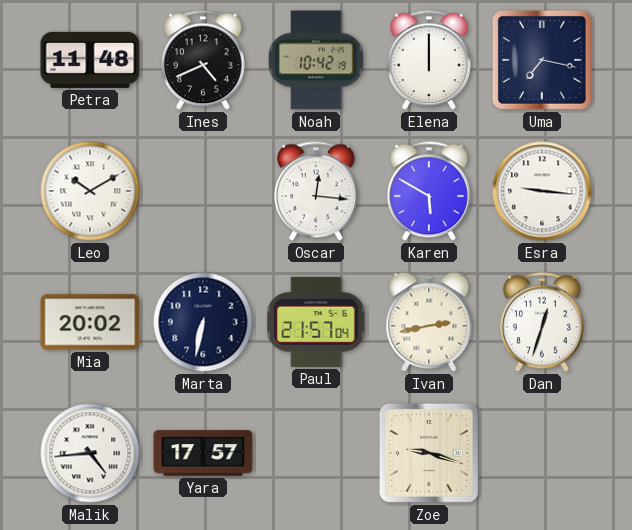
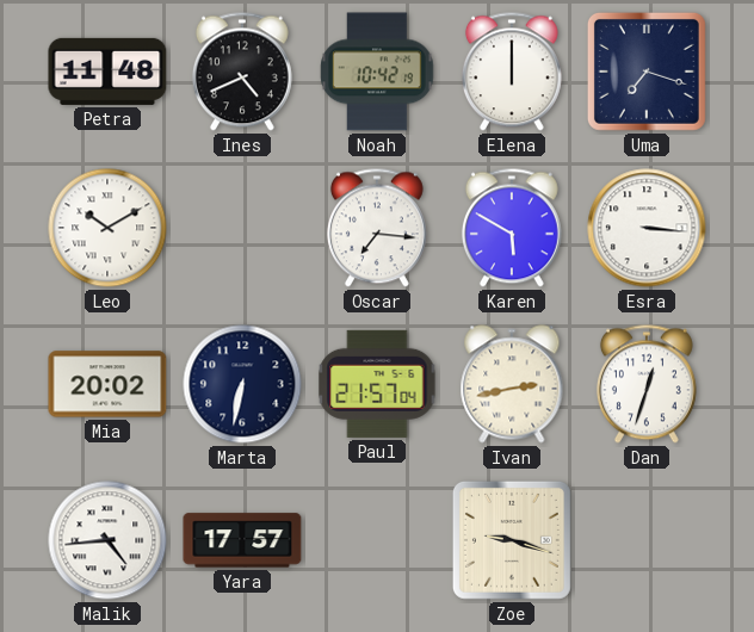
Uma: 7:17 -> 7:18
Oscar: 12:16 -> 7:16
Esra: 9:16 -> 3:16
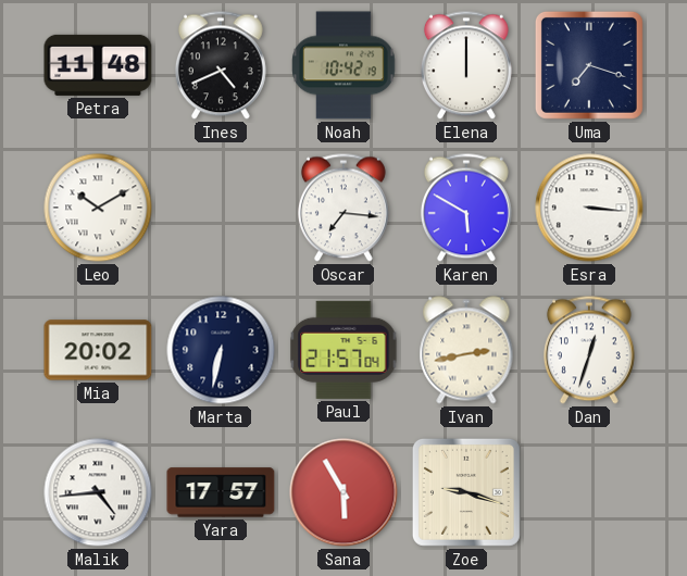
Sana: none -> 5:55
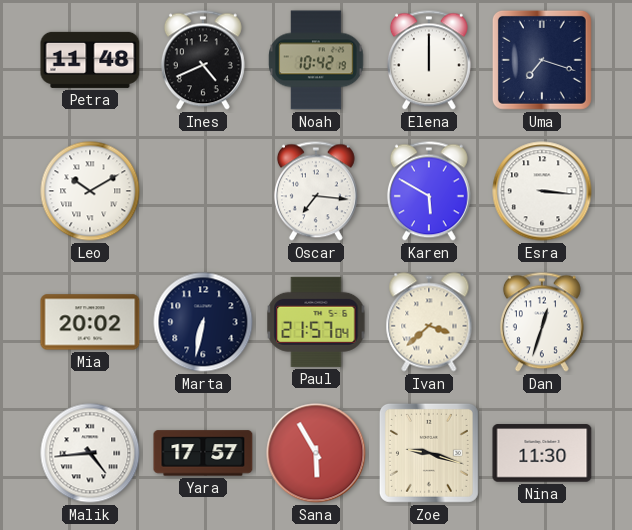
Ivan: 2:43 -> 3:38
Nina: none -> 11:30
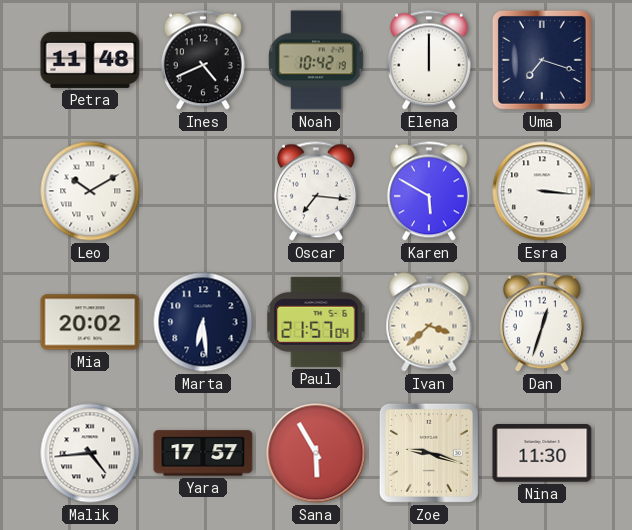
Marta: 6:32 -> 6:29
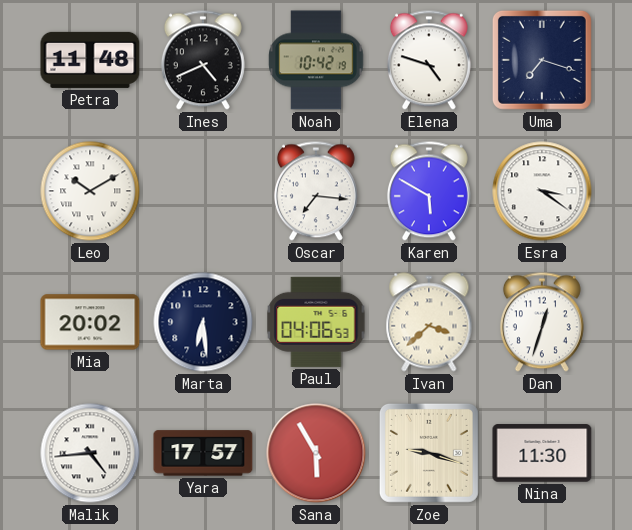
Elena: 12:00 -> 4:48
Esra: 3:16 -> 3:21
Paul: 21:57 -> 04:06
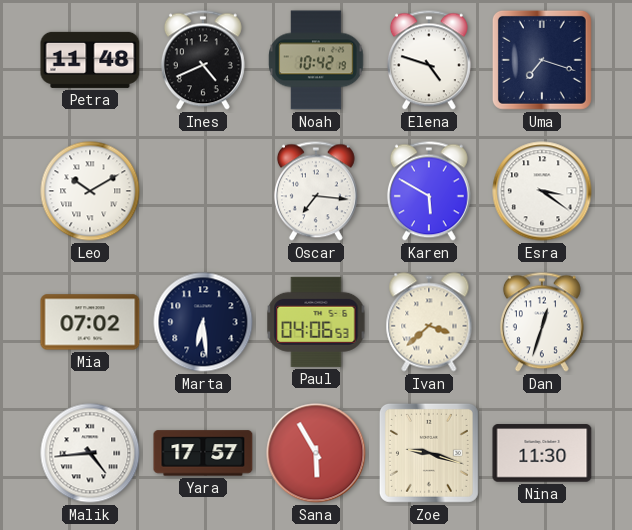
Mia: 20:02 -> 07:02
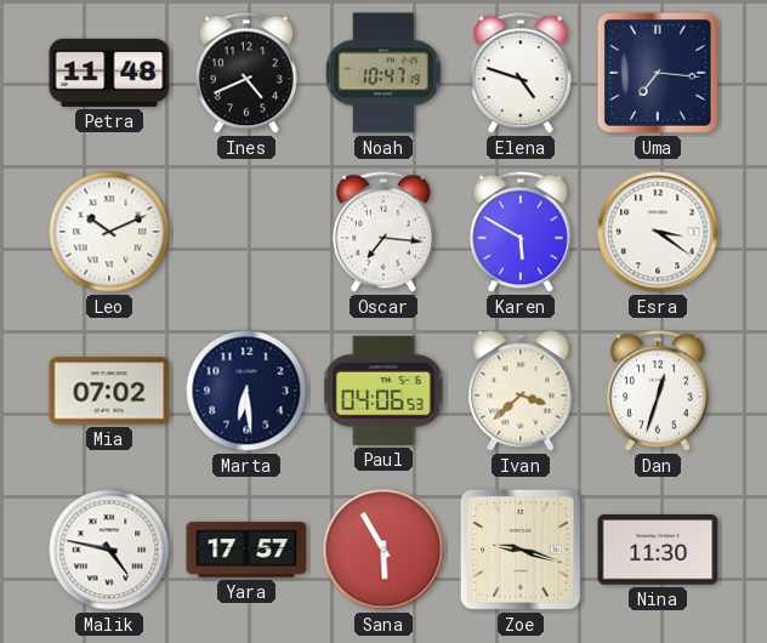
Noah: 10:42 -> 10:47
Uma: 7:18 -> 7:16
Leo: 10:10 -> 10:11
Malik: 4:44 -> 4:47
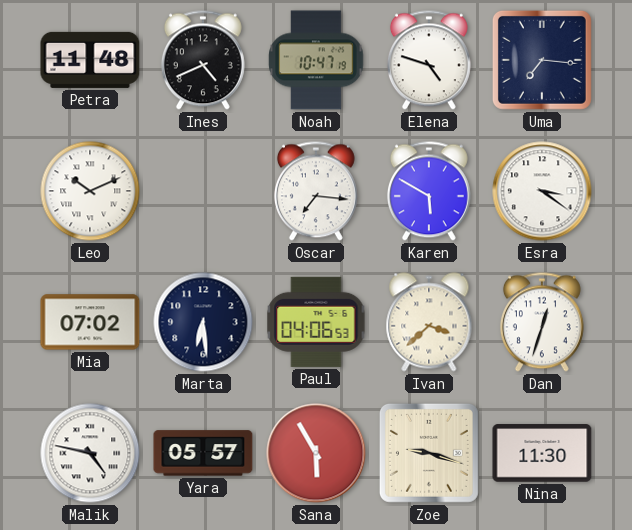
Yara: 17:57 -> 05:57
